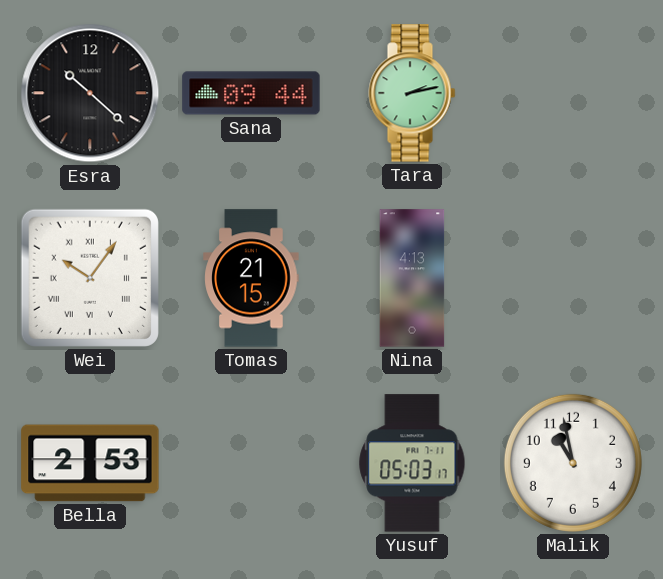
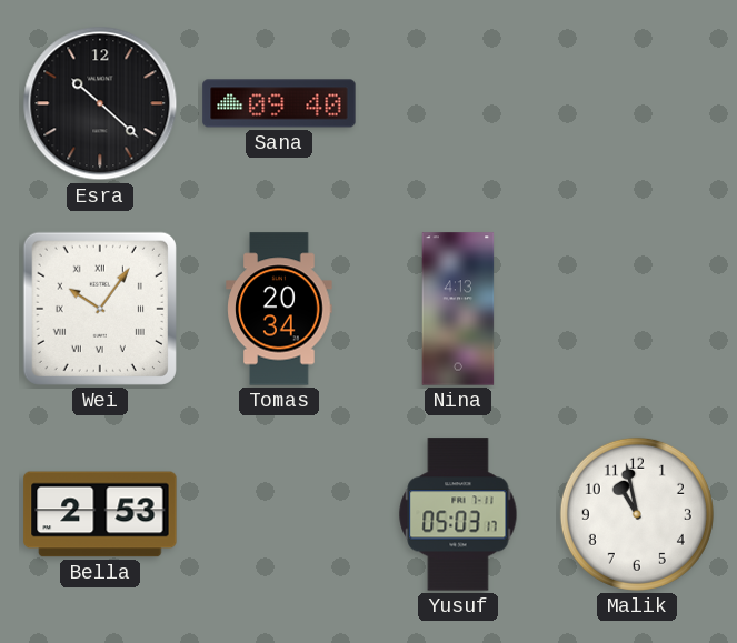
Sana: 09:44 -> 09:40
Tara: 2:13 -> none
Tomas: 21:15 -> 20:34
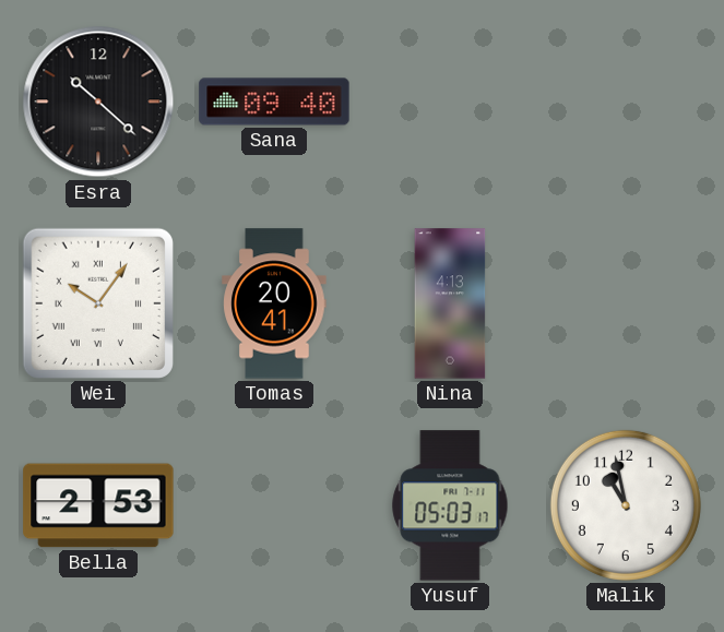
Tomas: 20:34 -> 20:41
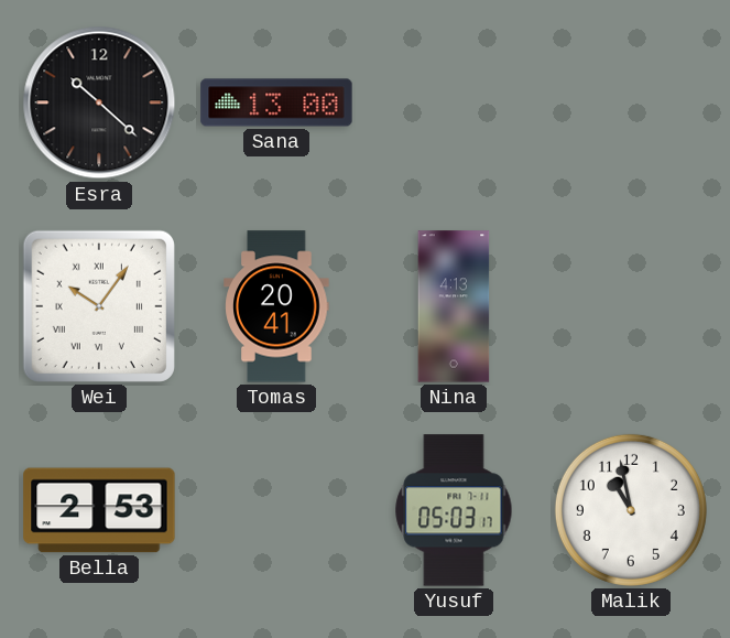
Sana: 09:40 -> 13:00
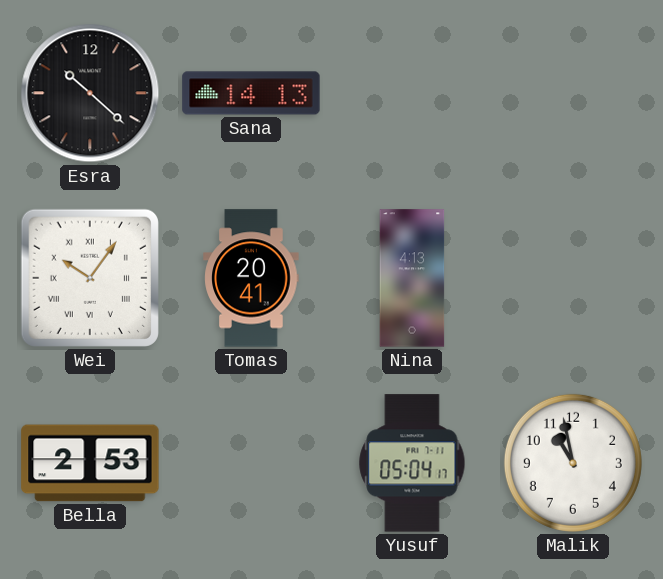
Sana: 13:00 -> 14:13
Yusuf: 05:03 -> 05:04
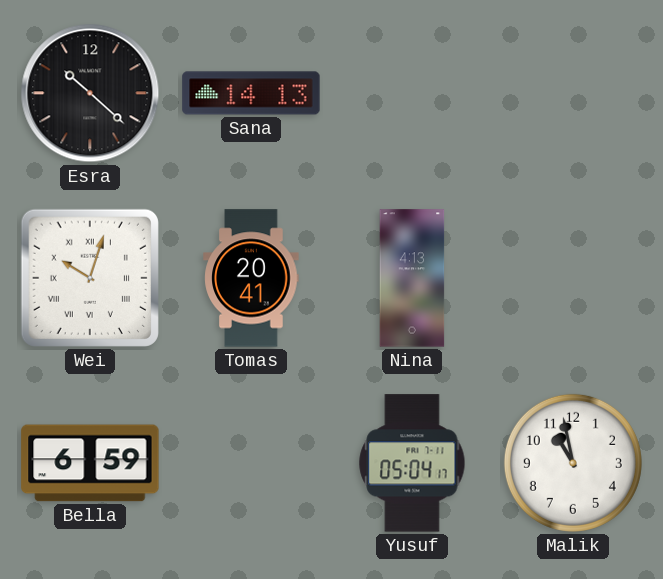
Wei: 10:06 -> 10:03
Bella: 2:53 -> 6:59
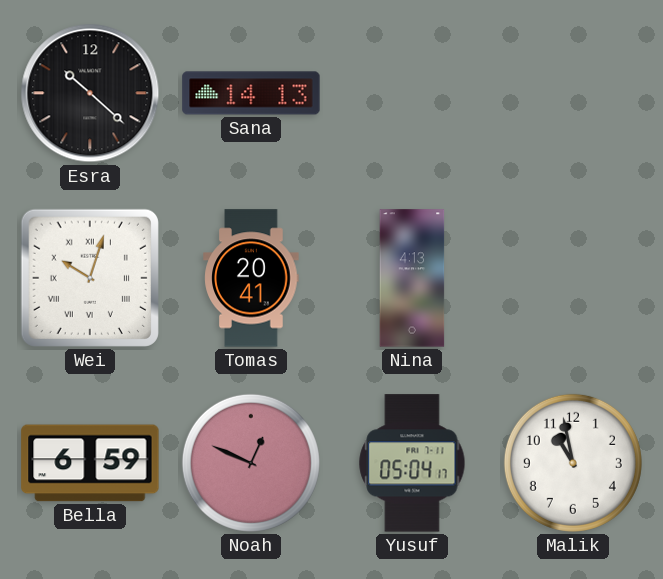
Noah: none -> 12:49
